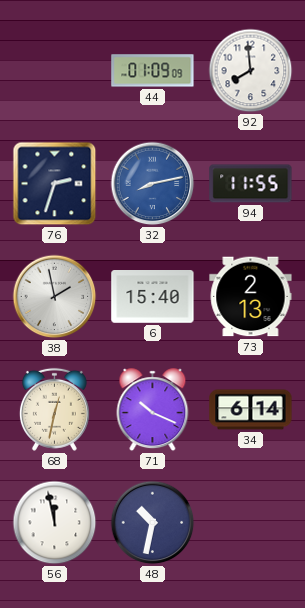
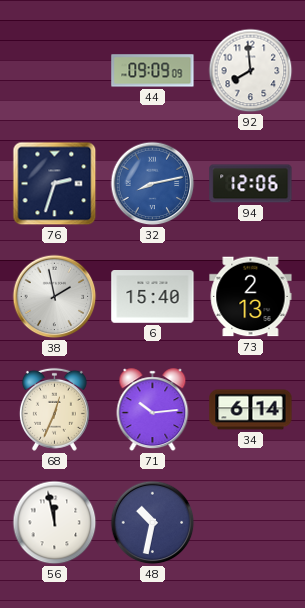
44: 01:09 -> 09:09
94: 11:55 -> 12:06
68: 12:32 -> 12:34
71: 10:19 -> 10:14
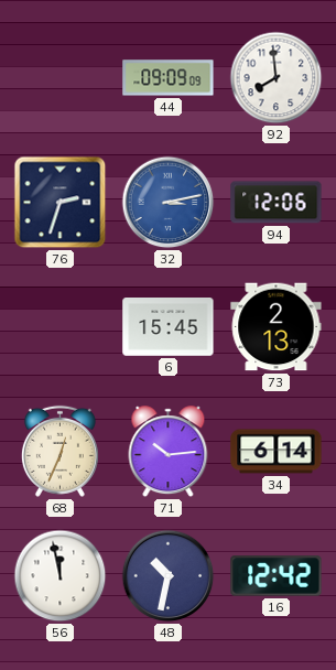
32: 8:13 -> 3:13
38: 1:58 -> none
6: 15:40 -> 15:45
16: none -> 12:42
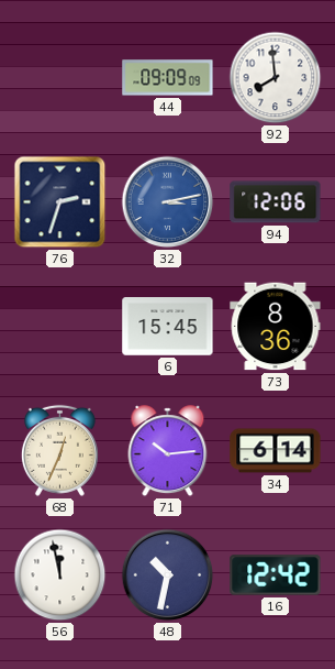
73: 2:13 -> 8:36
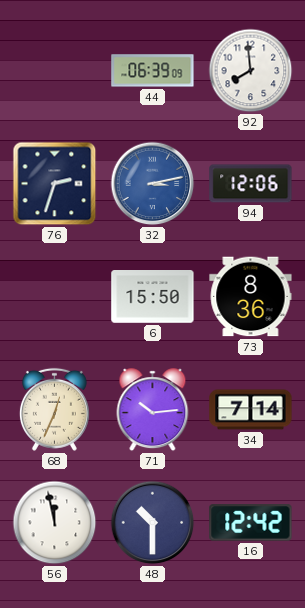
44: 09:09 -> 06:39
6: 15:45 -> 15:50
34: 6:14 -> 7:14
48: 10:32 -> 10:30
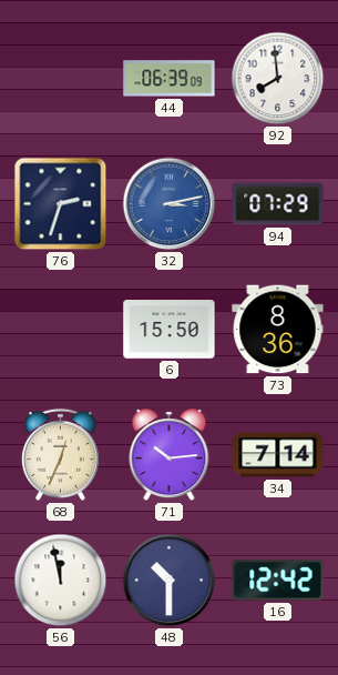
94: 12:06 -> 07:29
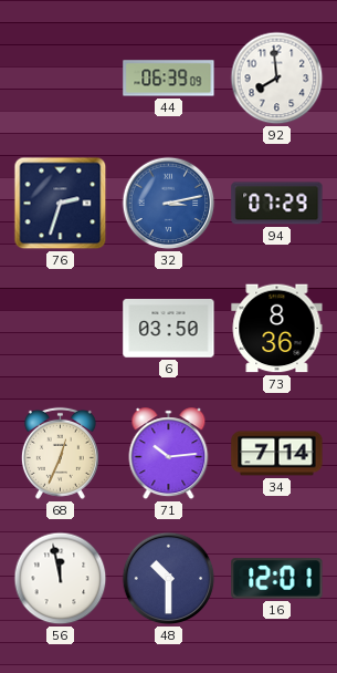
6: 15:50 -> 03:50
16: 12:42 -> 12:01
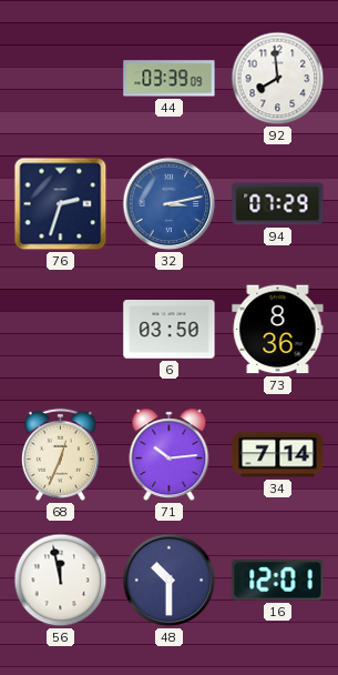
44: 06:39 -> 03:39
